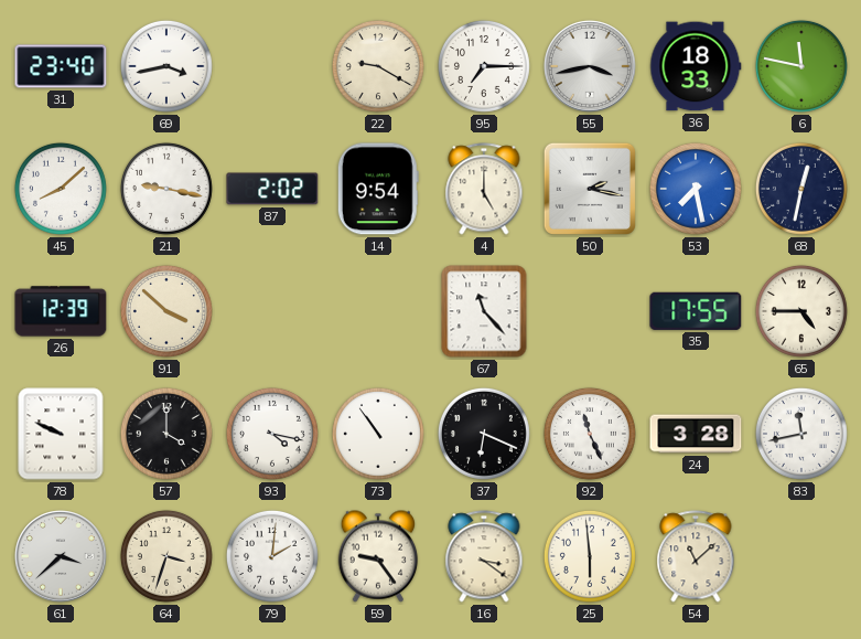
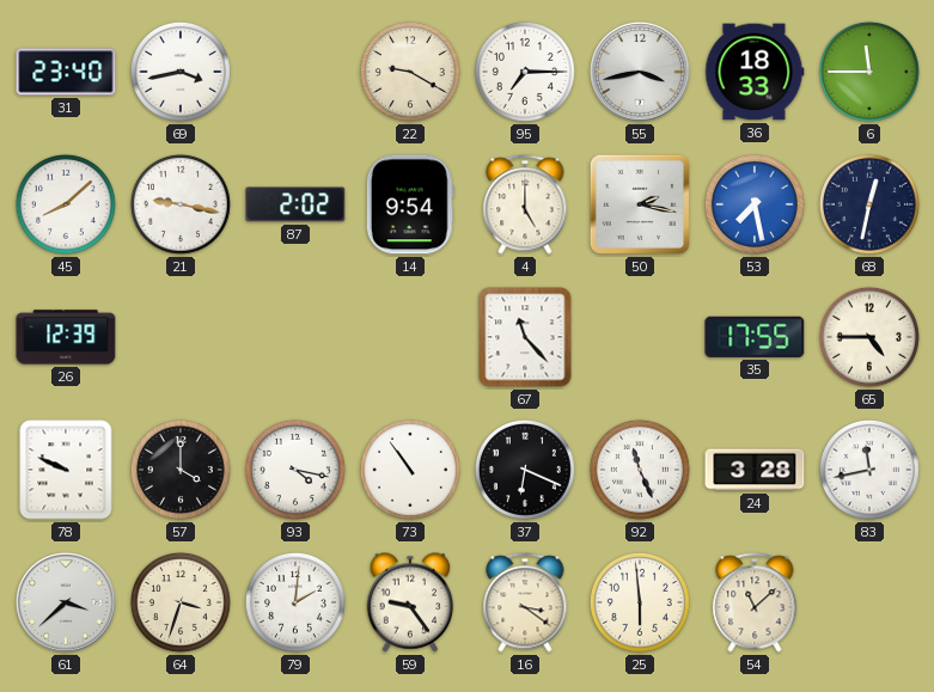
6: 11:47 -> 11:45
91: 3:52 -> none
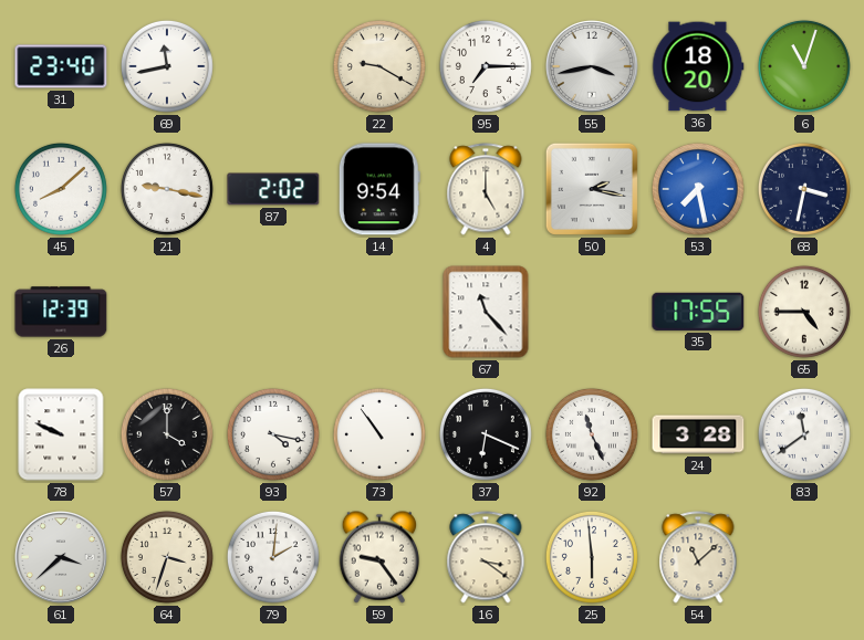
69: 3:43 -> 11:43
36: 18:33 -> 18:20
6: 11:45 -> 11:03
68: 12:32 -> 3:32
83: 11:43 -> 11:39
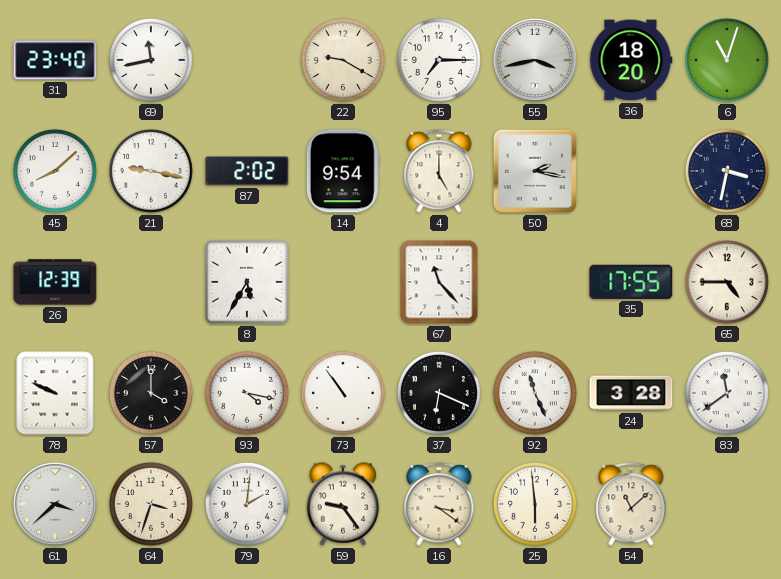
53: 7:28 -> none
8: none -> 5:35
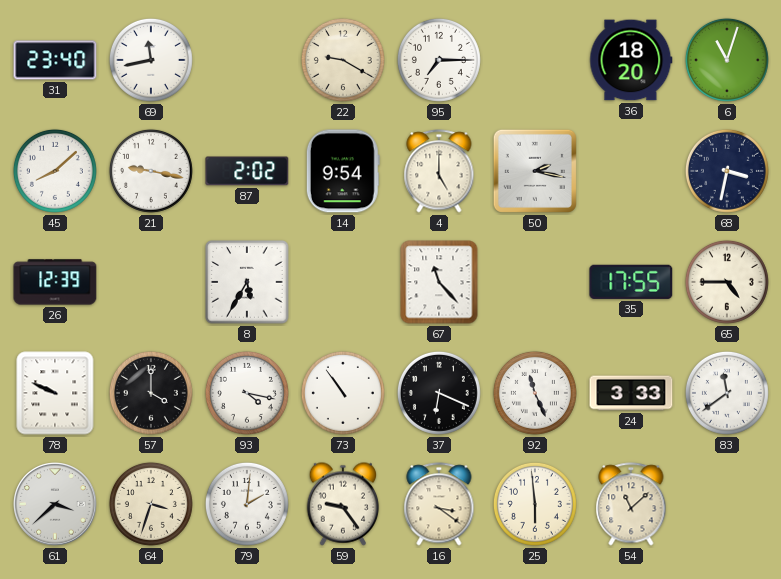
55: 3:43 -> none
24: 3:28 -> 3:33
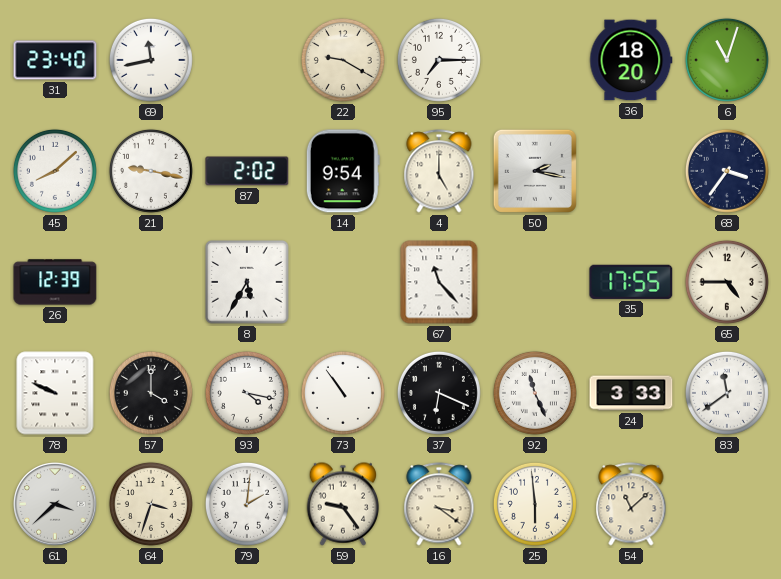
68: 3:32 -> 3:36
